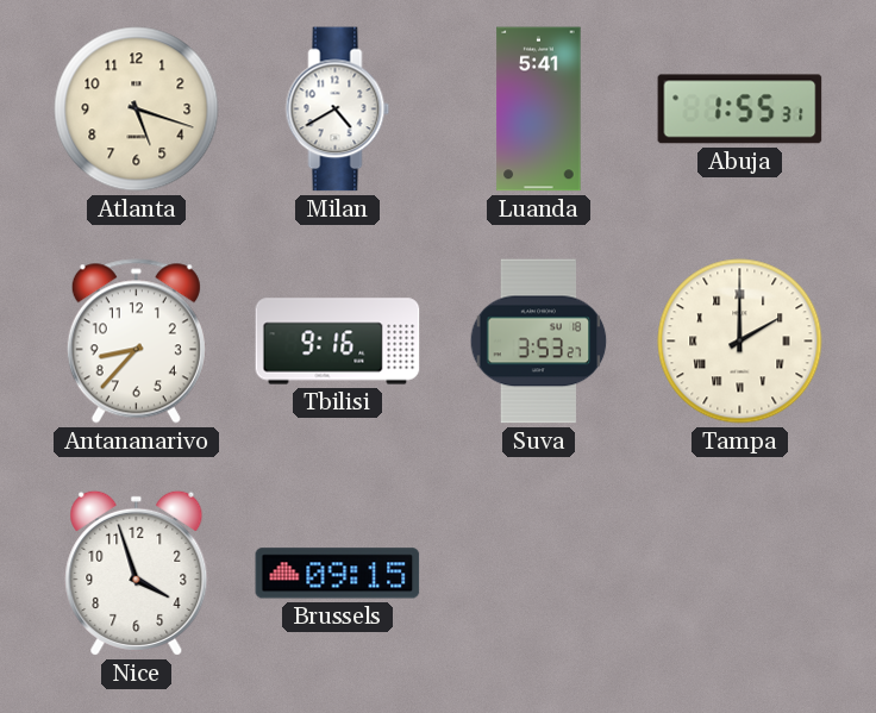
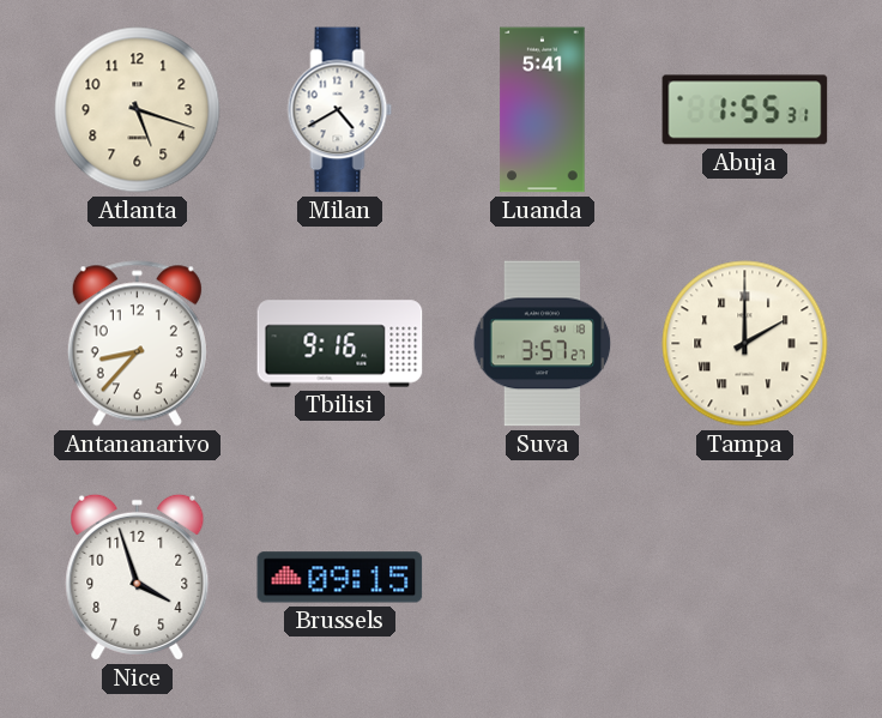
Suva: 3:53 -> 3:57
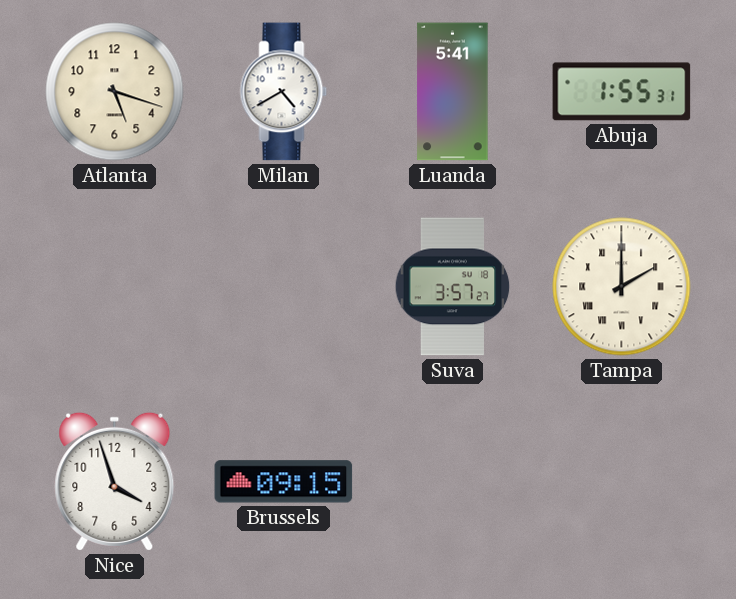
Antananarivo: 8:37 -> none
Tbilisi: 9:16 -> none
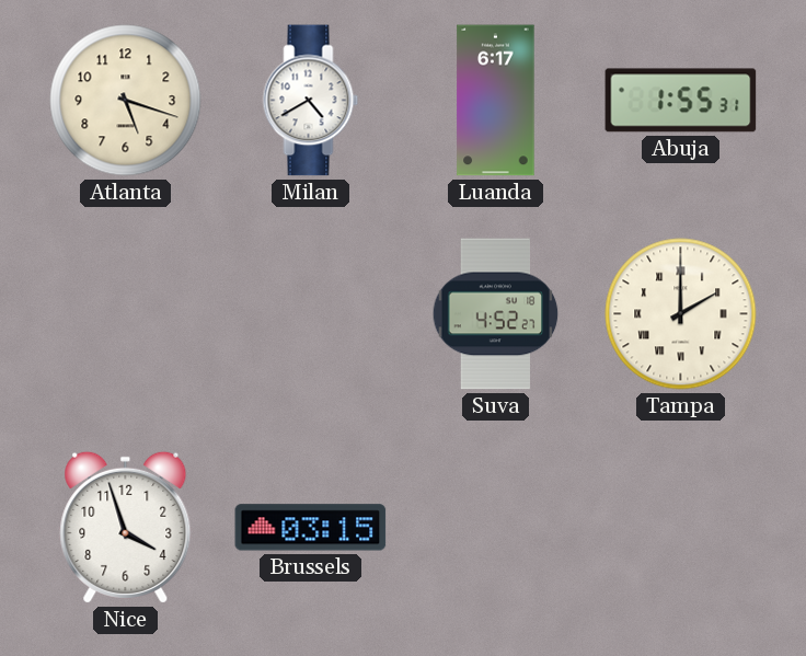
Luanda: 5:41 -> 6:17
Suva: 3:57 -> 4:52
Brussels: 09:15 -> 03:15
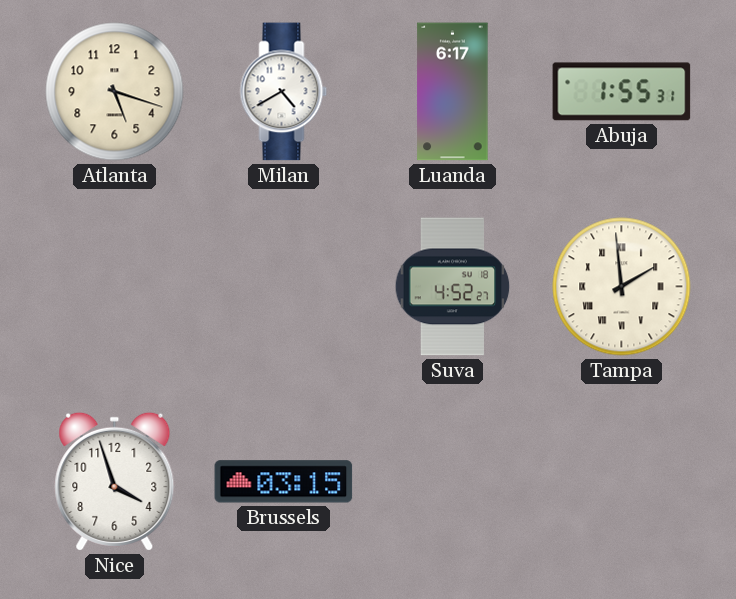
Tampa: 2:00 -> 1:59
